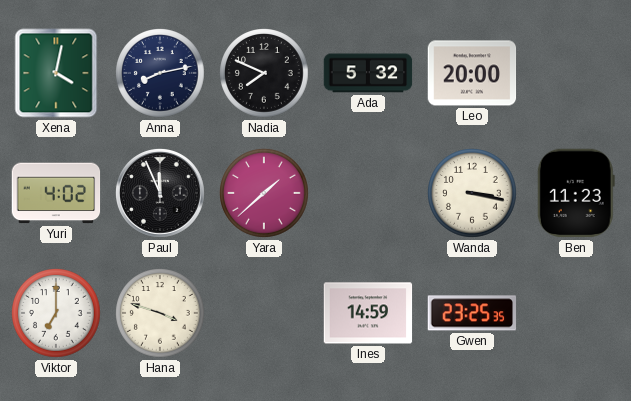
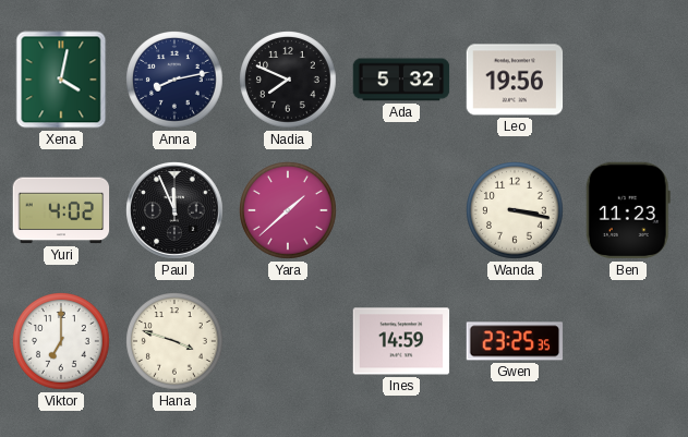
Leo: 20:00 -> 19:56
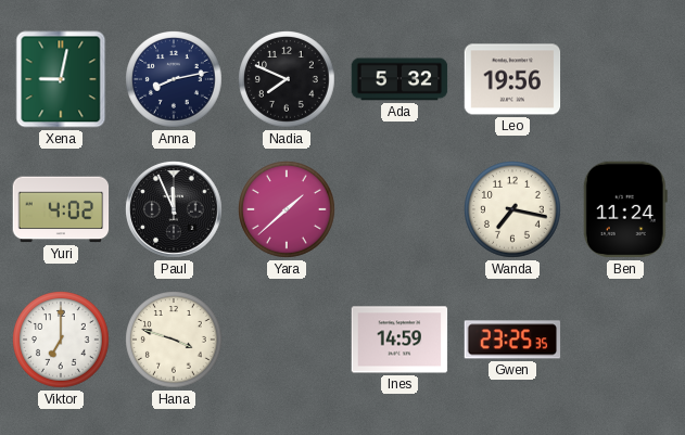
Xena: 4:02 -> 9:02
Wanda: 3:17 -> 7:17
Ben: 11:23 -> 11:24
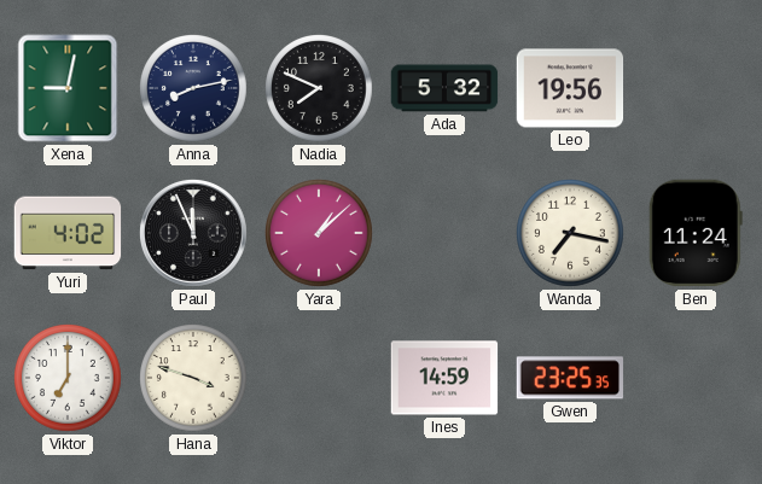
Yara: 1:38 -> 1:08
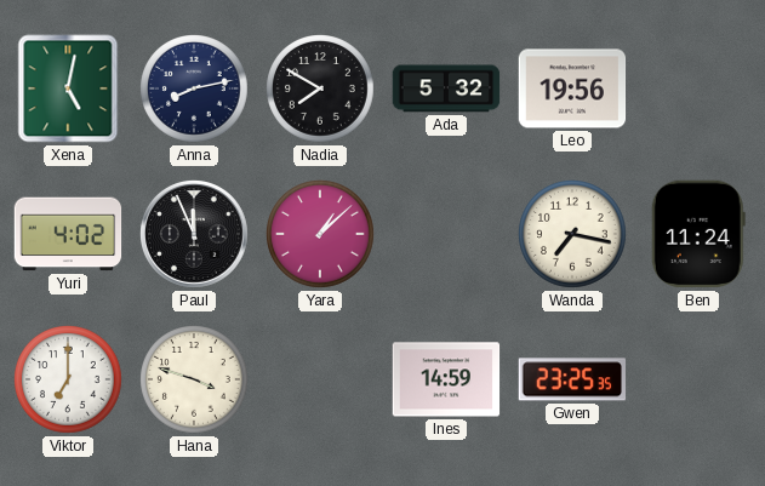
Xena: 9:02 -> 5:02
Nadia: 7:49 -> 7:50
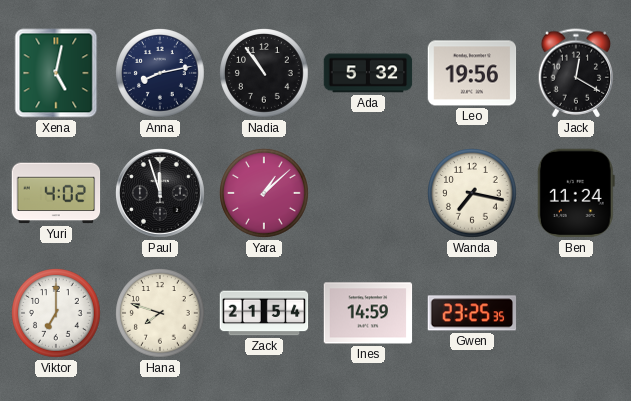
Nadia: 7:50 -> 10:54
Jack: none -> 12:20
Paul: 11:56 -> 11:57
Hana: 3:48 -> 7:48
Zack: none -> 21:54
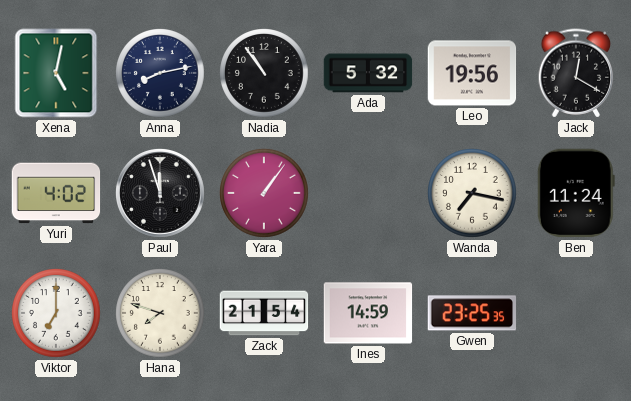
Yara: 1:08 -> 1:06
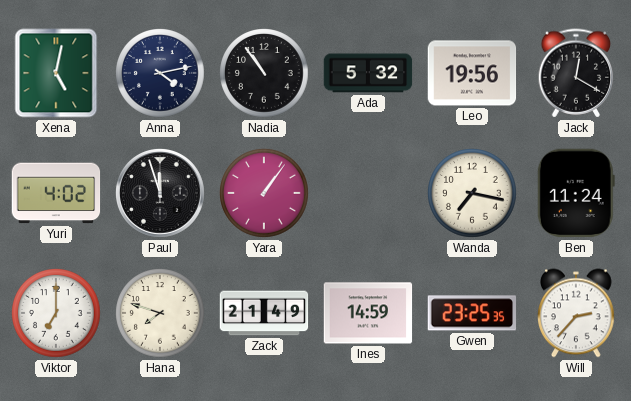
Anna: 8:13 -> 4:13
Zack: 21:54 -> 21:49
Will: none -> 2:37
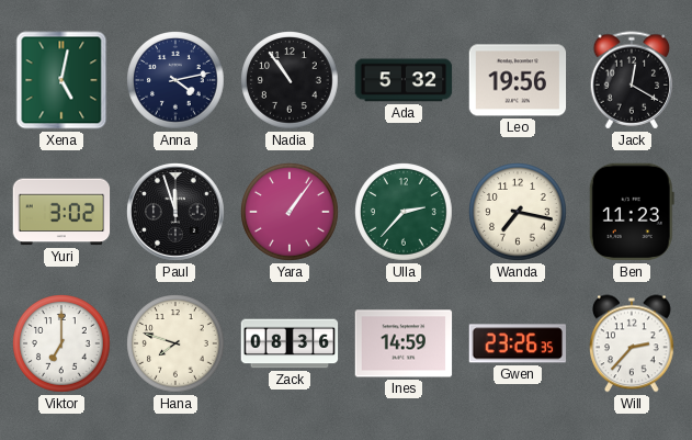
Yuri: 4:02 -> 3:02
Ulla: none -> 2:37
Ben: 11:24 -> 11:23
Zack: 21:49 -> 08:36
Gwen: 23:25 -> 23:26
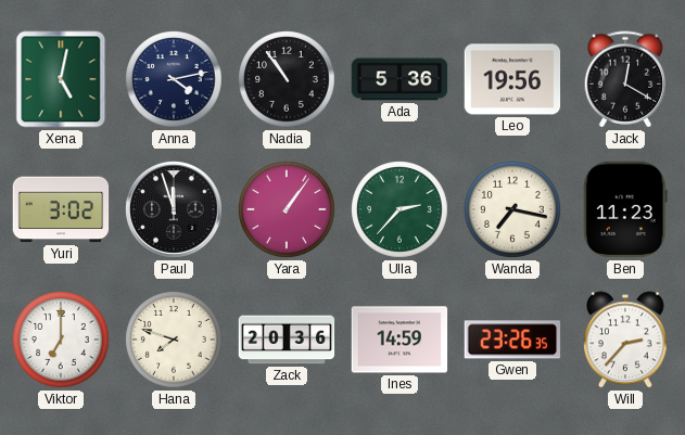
Ada: 5:32 -> 5:36
Zack: 08:36 -> 20:36
